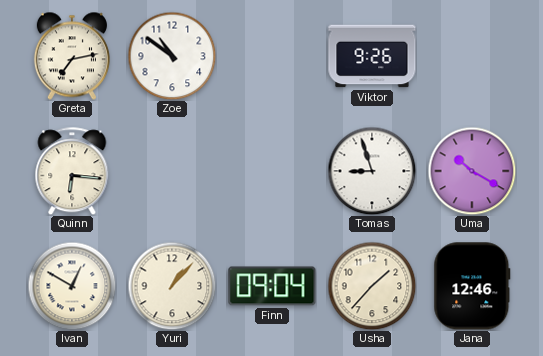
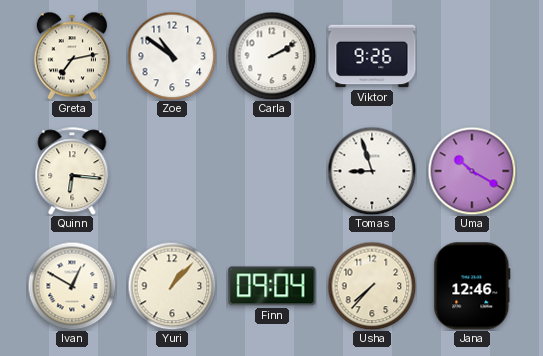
Carla: none -> 2:10
Usha: 1:37 -> 7:37
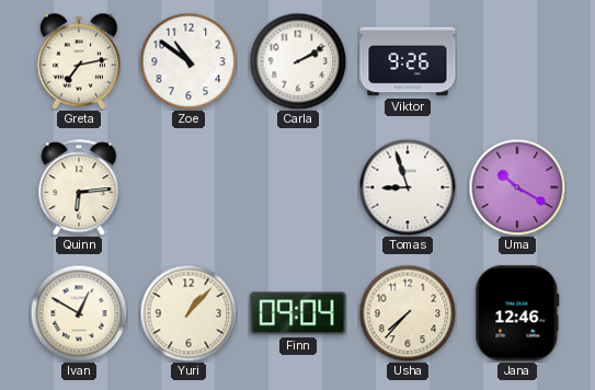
Quinn: 6:16 -> 6:14
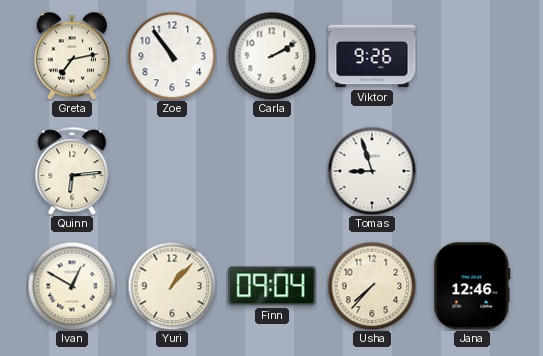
Zoe: 10:51 -> 10:54
Uma: 10:20 -> none
